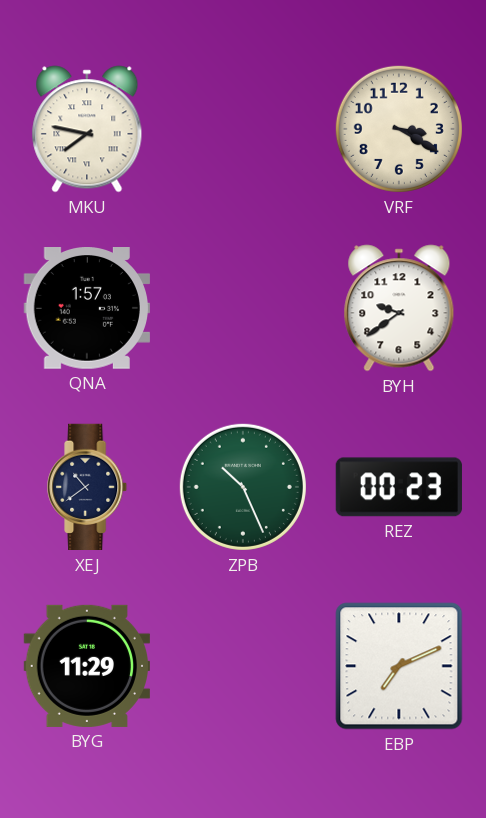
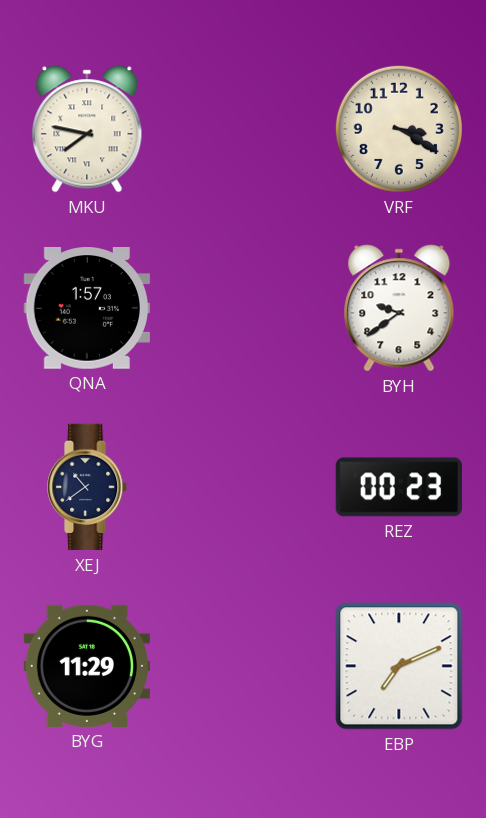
ZPB: 10:26 -> none
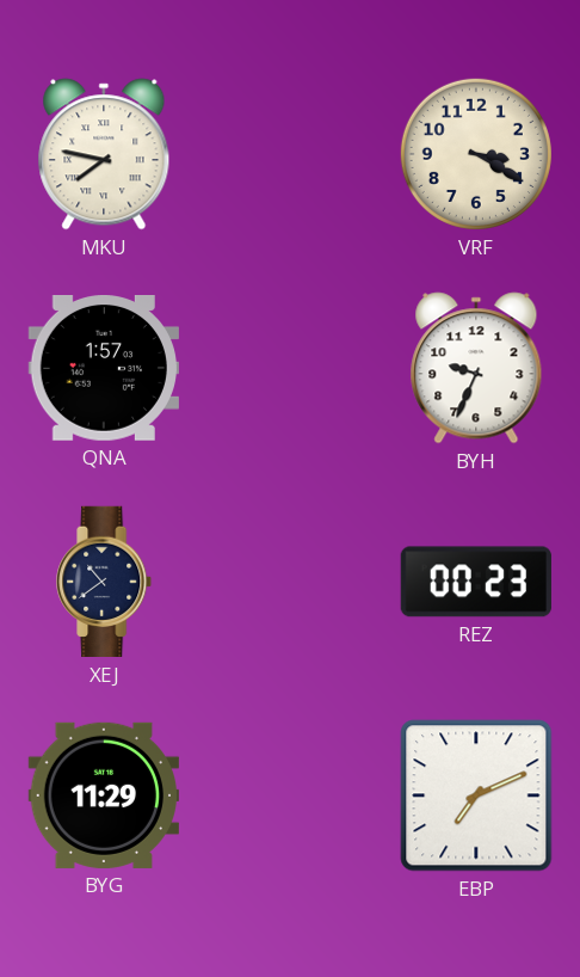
BYH: 9:39 -> 9:34
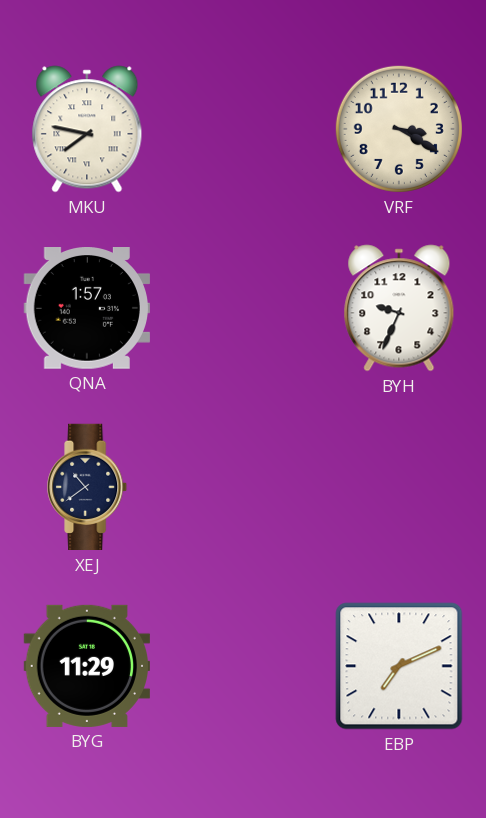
REZ: 00:23 -> none
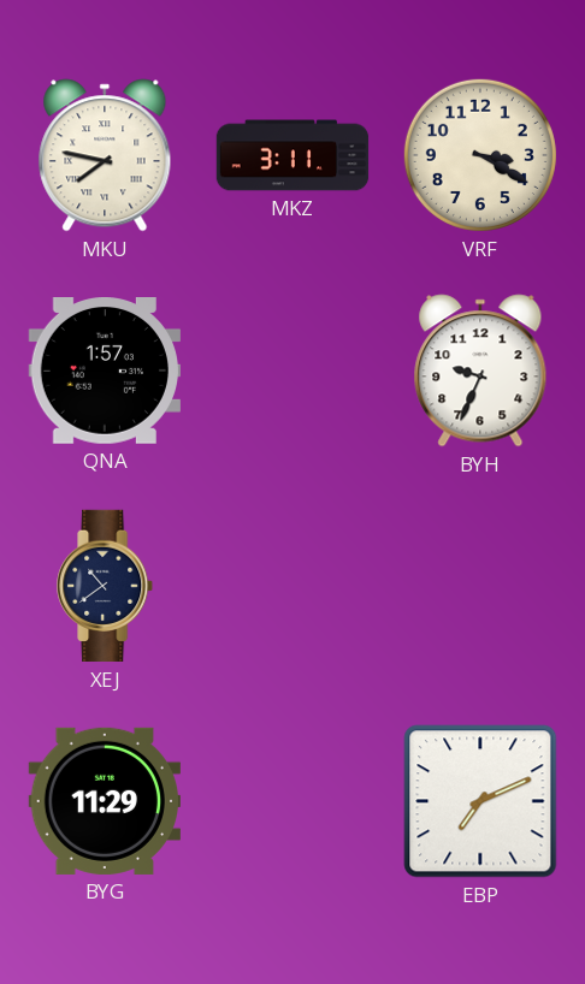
MKZ: none -> 3:11
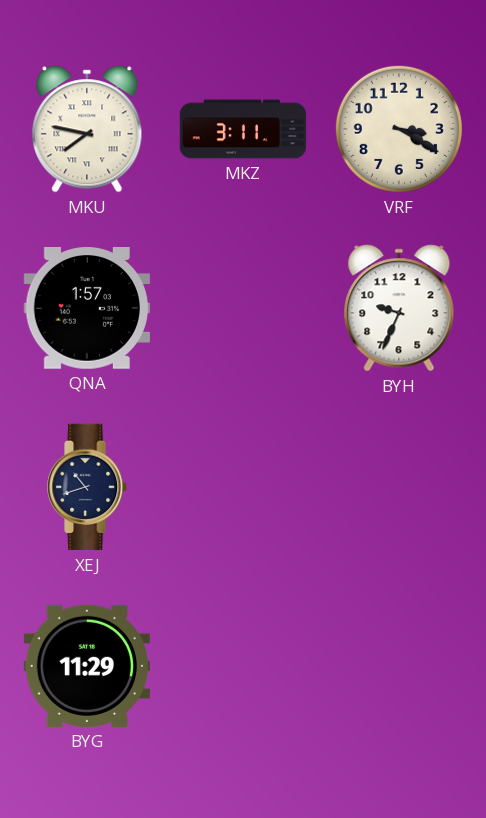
XEJ: 10:39 -> 10:42
EBP: 7:11 -> none
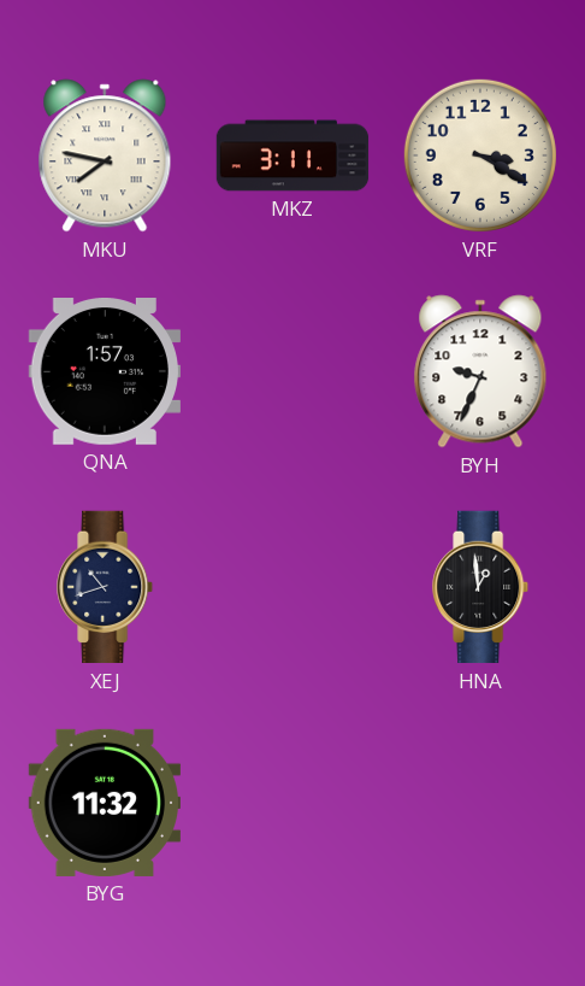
HNA: none -> 12:59
BYG: 11:29 -> 11:32
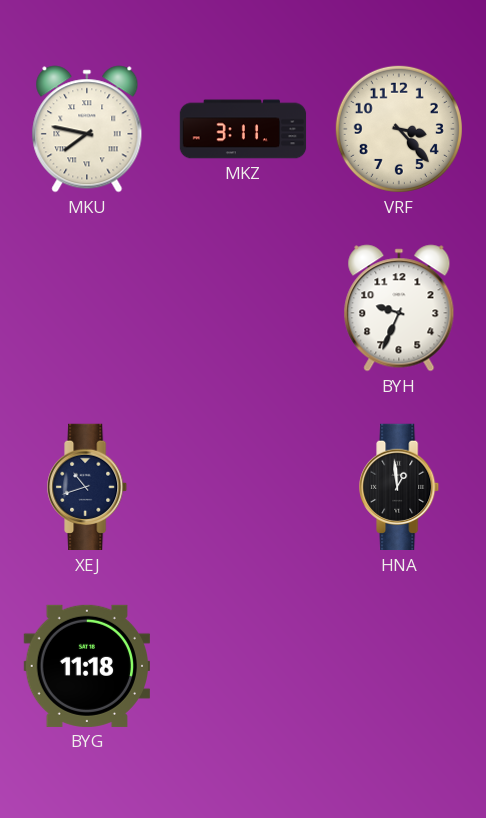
VRF: 3:20 -> 3:23
QNA: 1:57 -> none
BYG: 11:32 -> 11:18
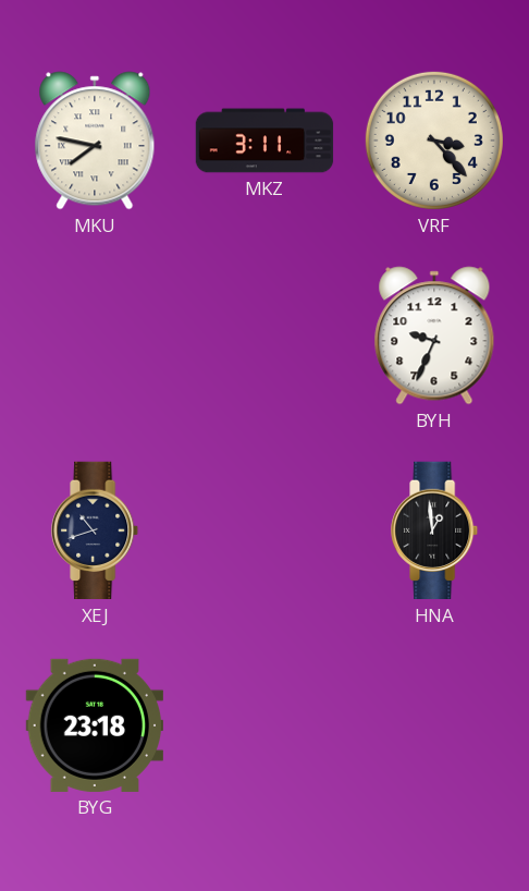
BYG: 11:18 -> 23:18
